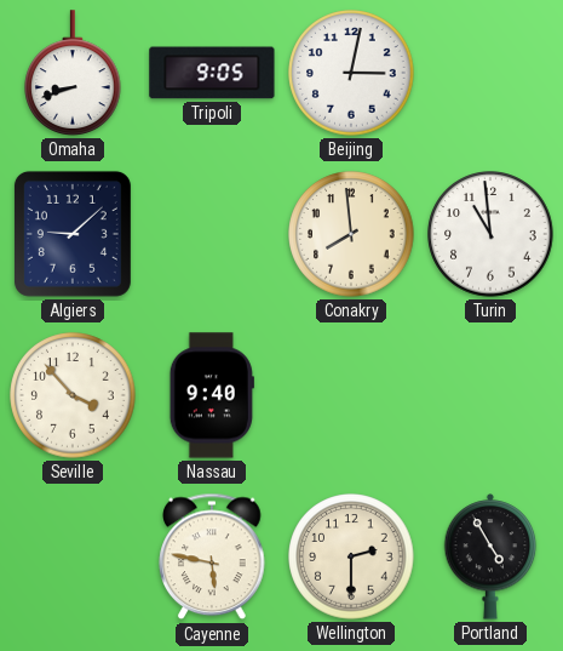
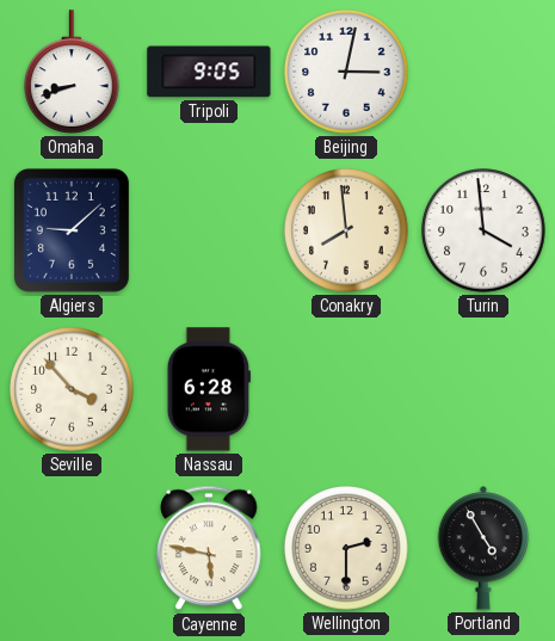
Turin: 10:59 -> 3:59
Nassau: 9:40 -> 6:28
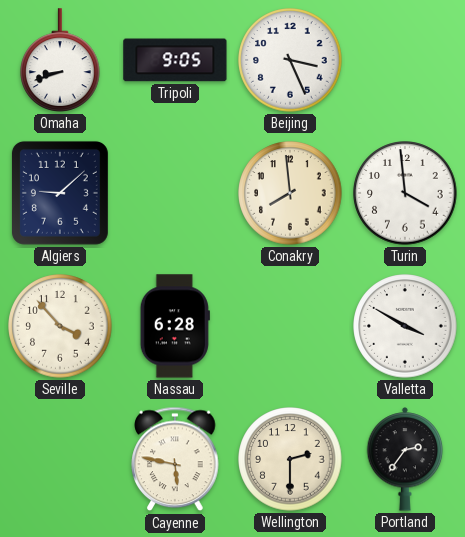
Beijing: 3:02 -> 3:26
Valletta: none -> 3:50
Portland: 4:55 -> 2:36
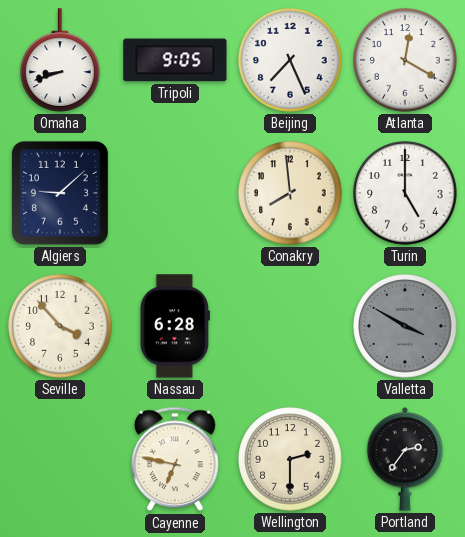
Beijing: 3:26 -> 7:26
Atlanta: none -> 12:20
Turin: 3:59 -> 5:00
Valletta dial: white -> grey
Cayenne: 5:47 -> 6:47
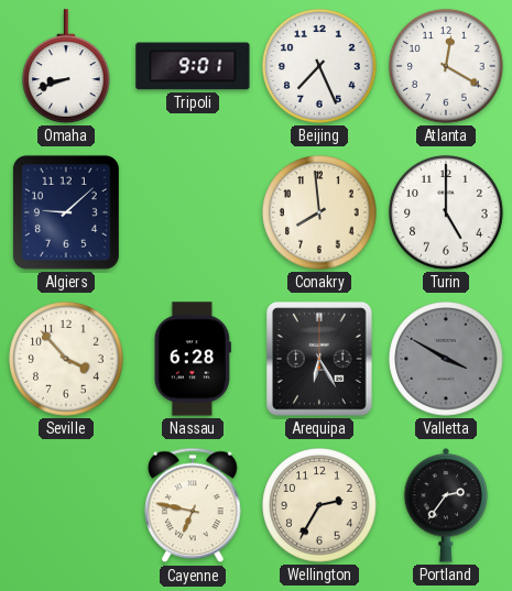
Tripoli: 9:05 -> 9:01
Arequipa: none -> 6:25
Wellington: 2:30 -> 2:35
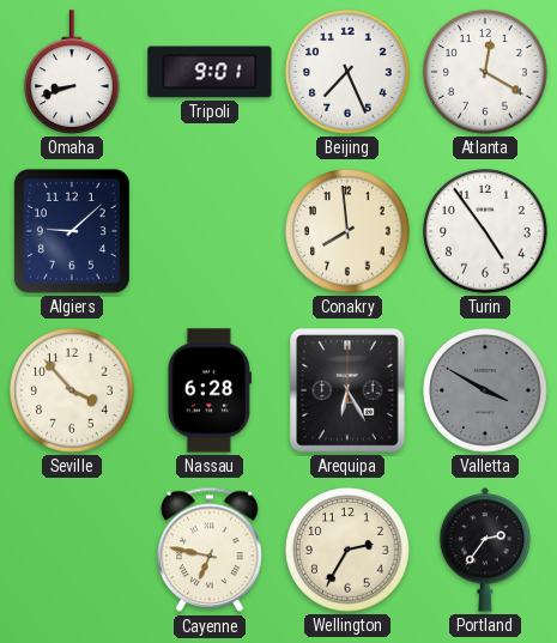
Turin: 5:00 -> 4:54
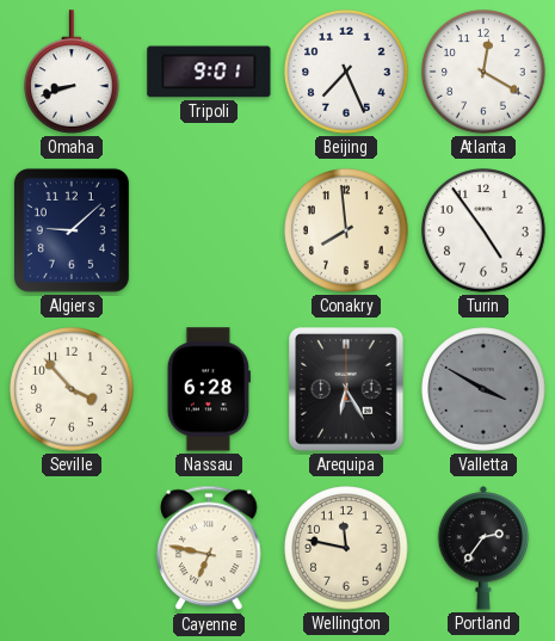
Wellington: 2:35 -> 11:47
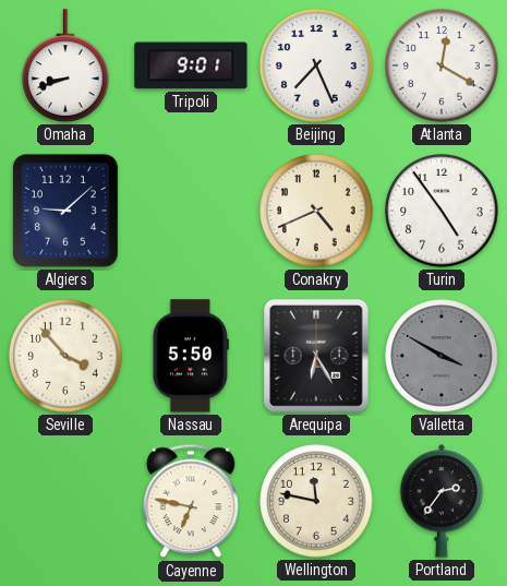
Conakry: 7:59 -> 4:41
Nassau: 6:28 -> 5:50
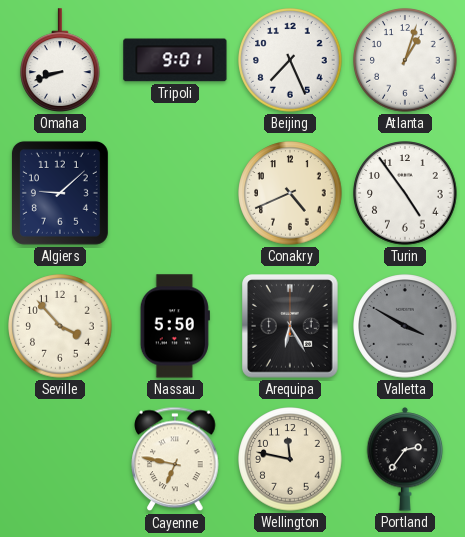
Atlanta: 12:20 -> 1:03
